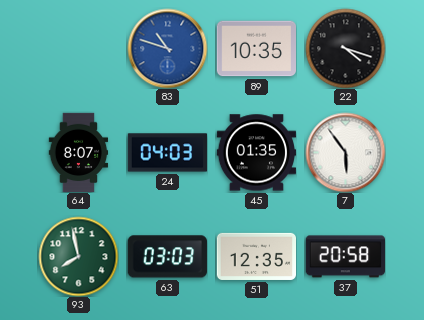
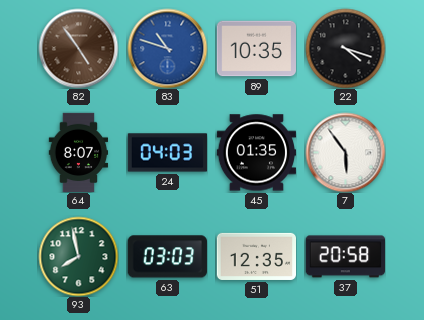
82: none -> 4:54
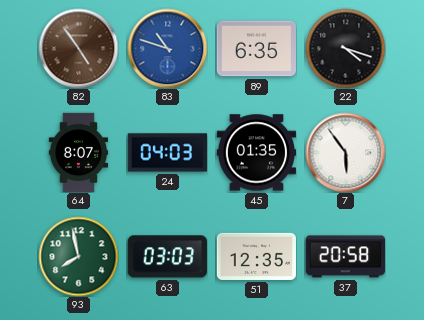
89: 10:35 -> 6:35
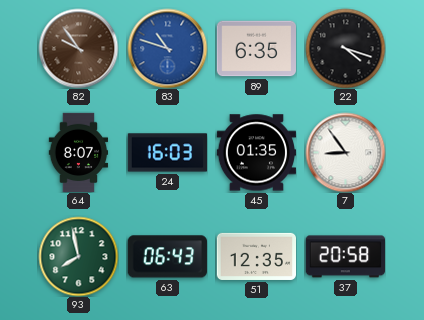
82: 4:54 -> 9:54
24: 04:03 -> 16:03
7: 5:54 -> 8:54
63: 03:03 -> 06:43
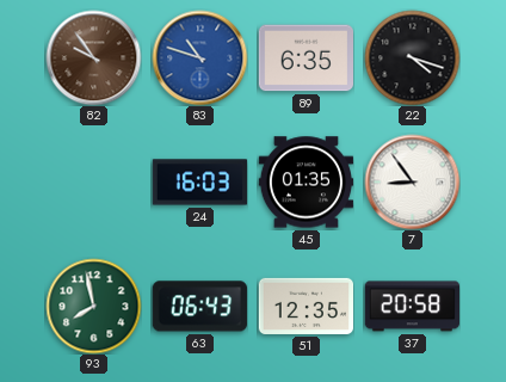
64: 8:07 -> none
